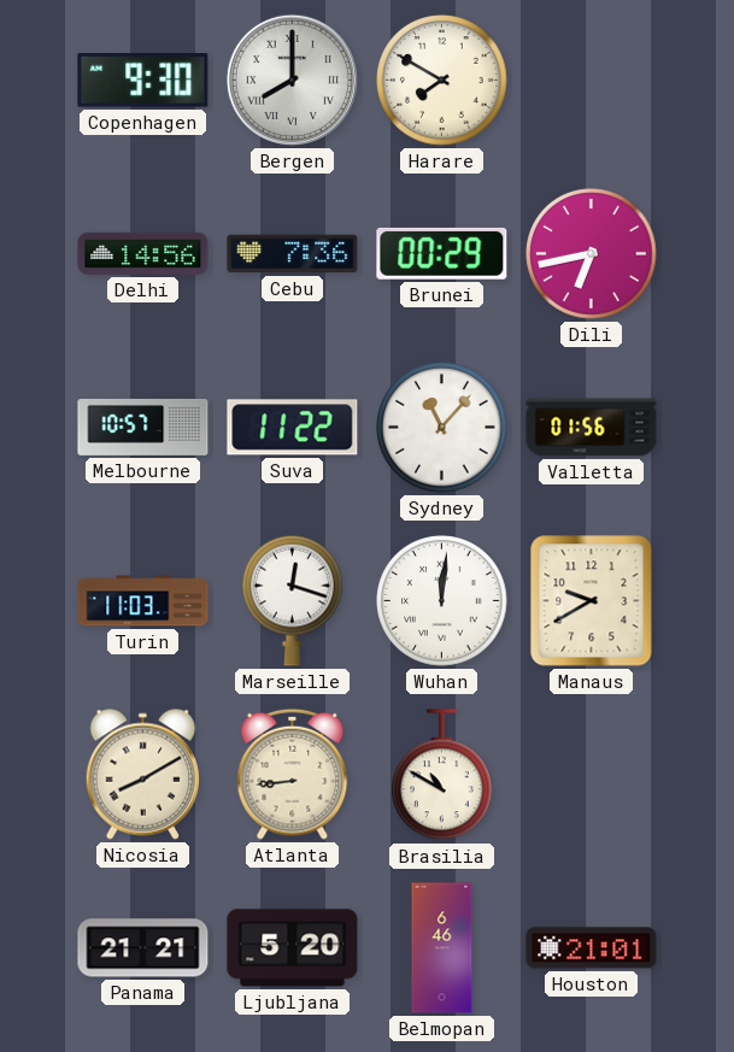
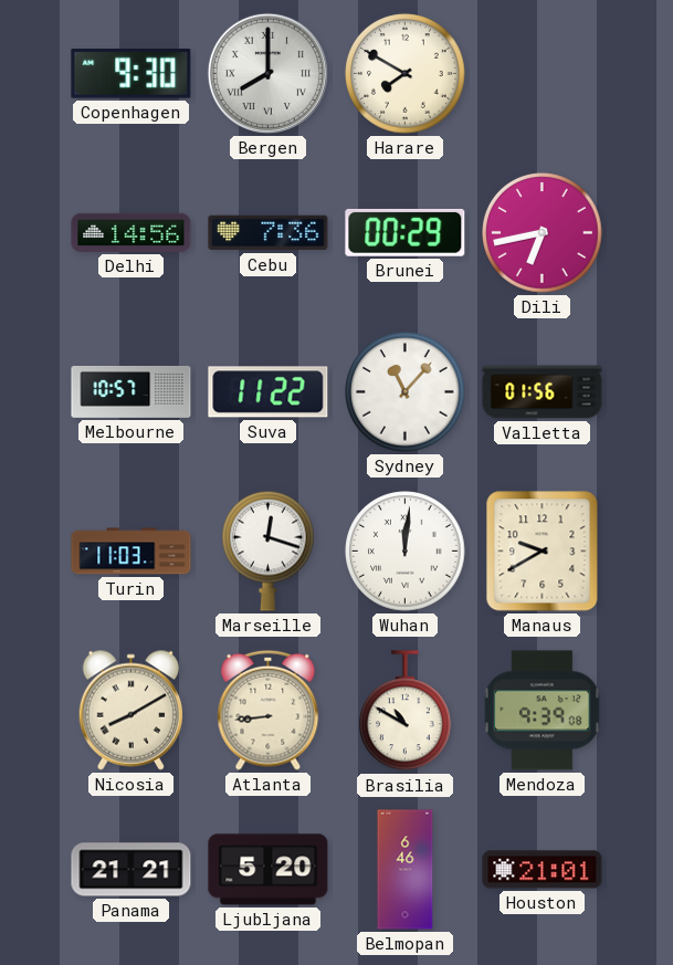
Mendoza: none -> 9:39
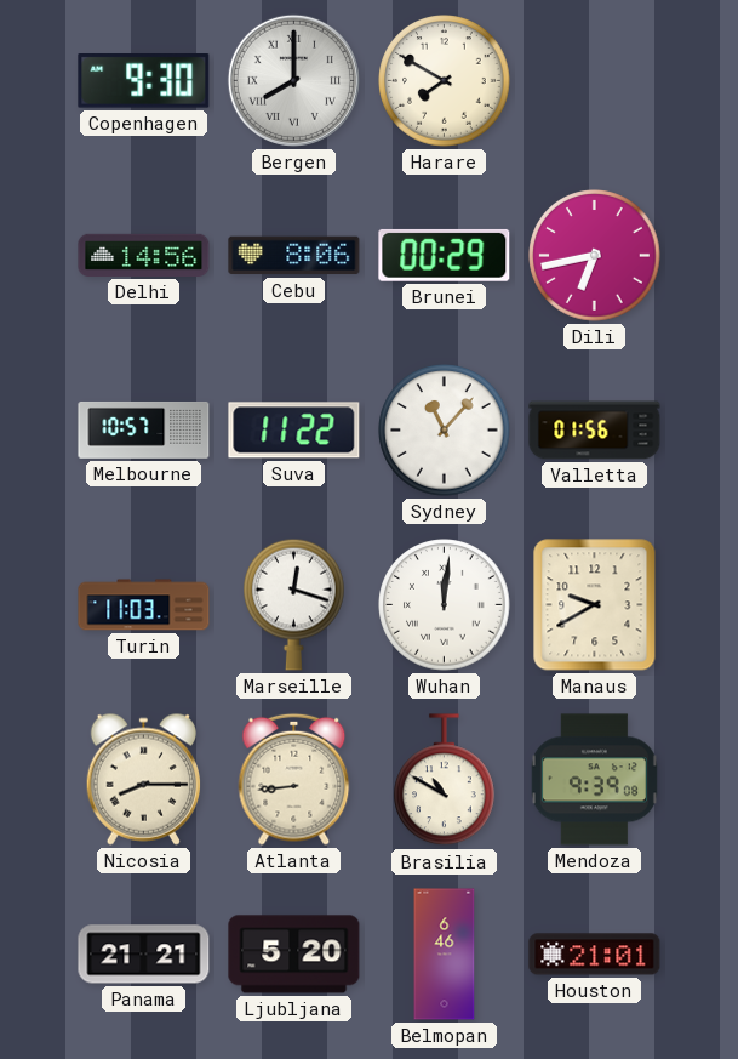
Cebu: 7:36 -> 8:06
Nicosia: 8:10 -> 8:15
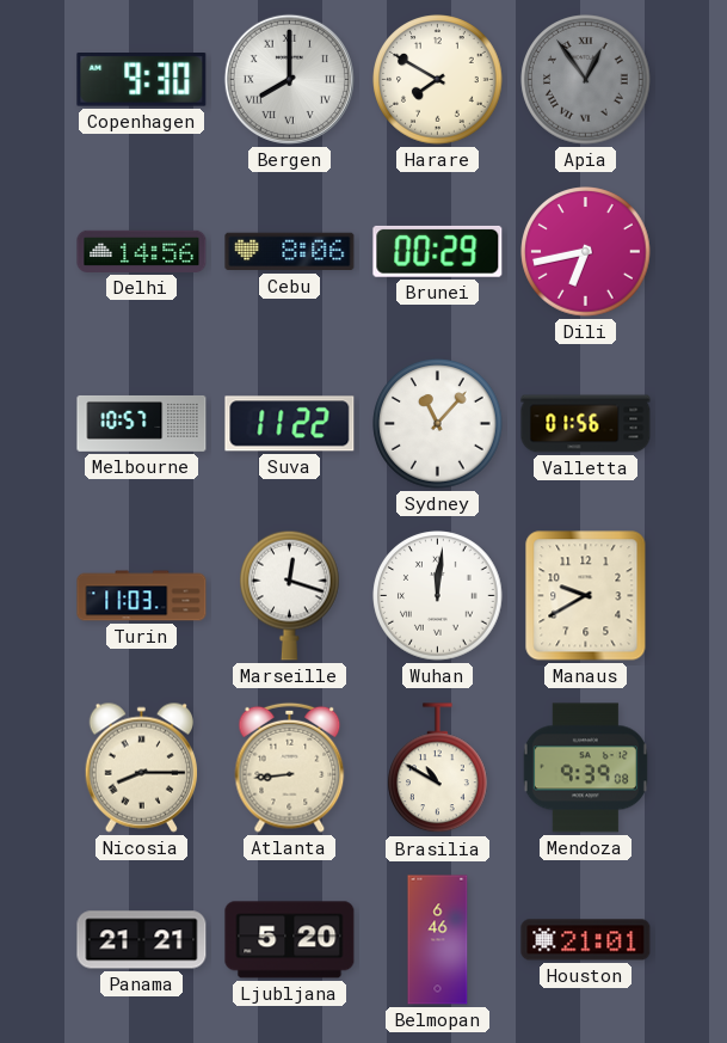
Apia: none -> 12:54
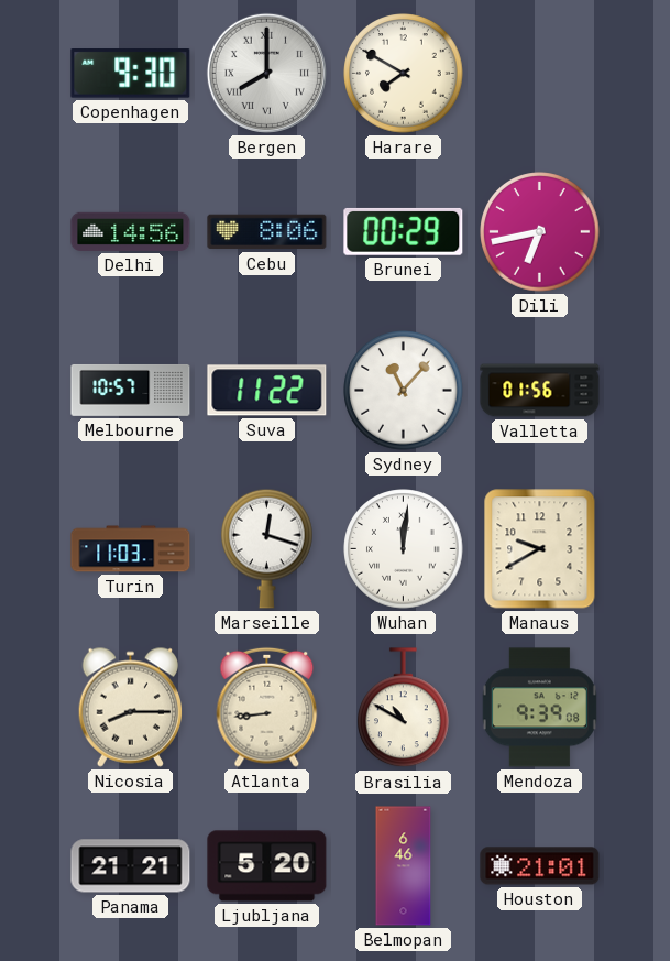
Apia: 12:54 -> none
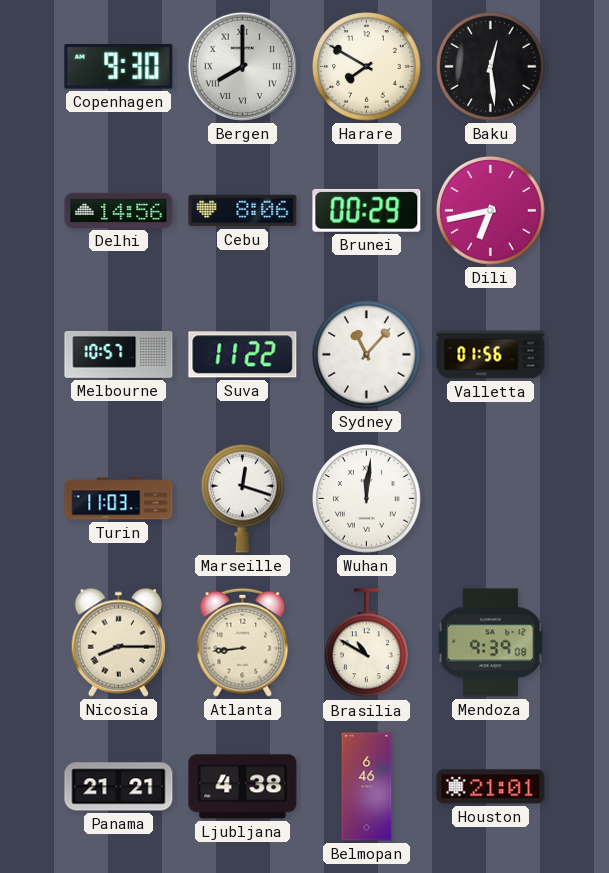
Baku: none -> 12:29
Manaus: 9:40 -> none
Ljubljana: 5:20 -> 4:38
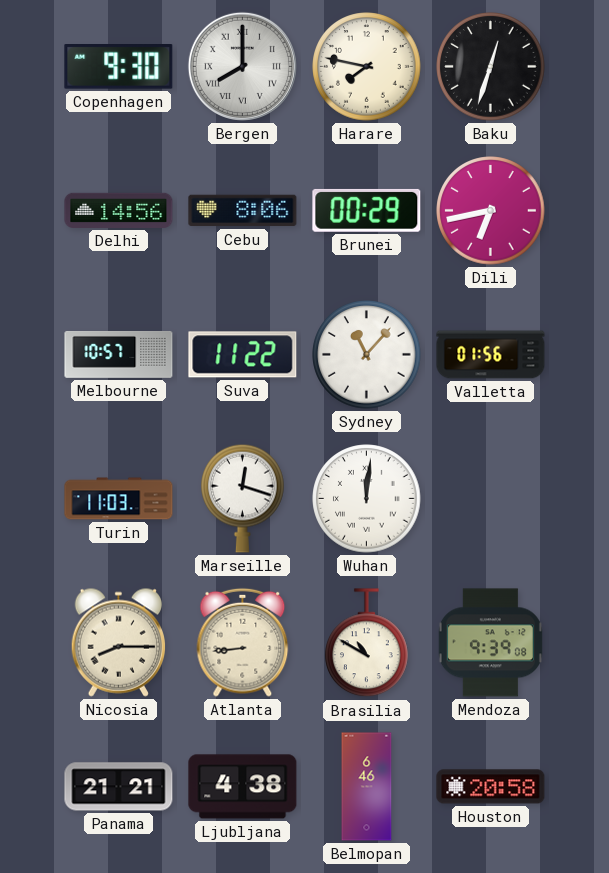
Harare: 7:50 -> 7:47
Baku: 12:29 -> 12:33
Houston: 21:01 -> 20:58
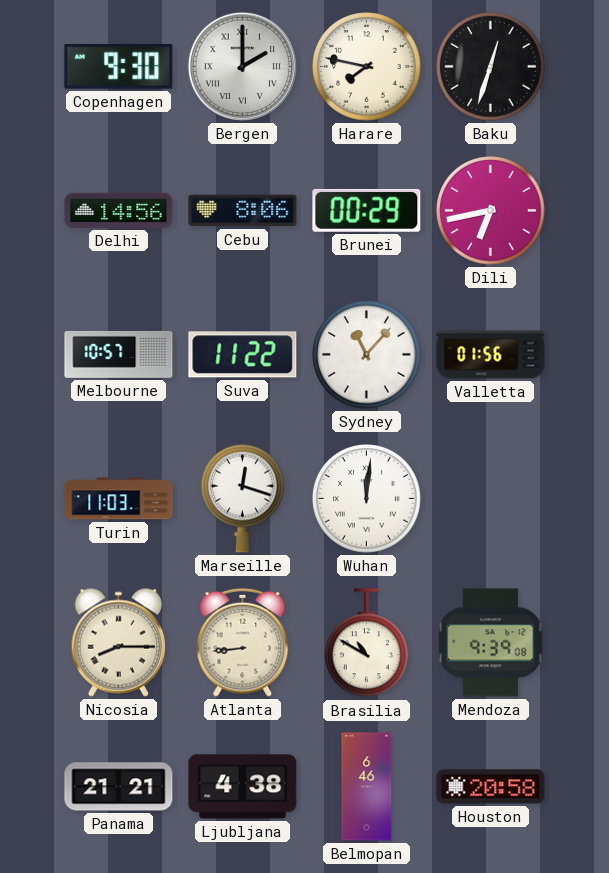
Bergen: 8:00 -> 2:00
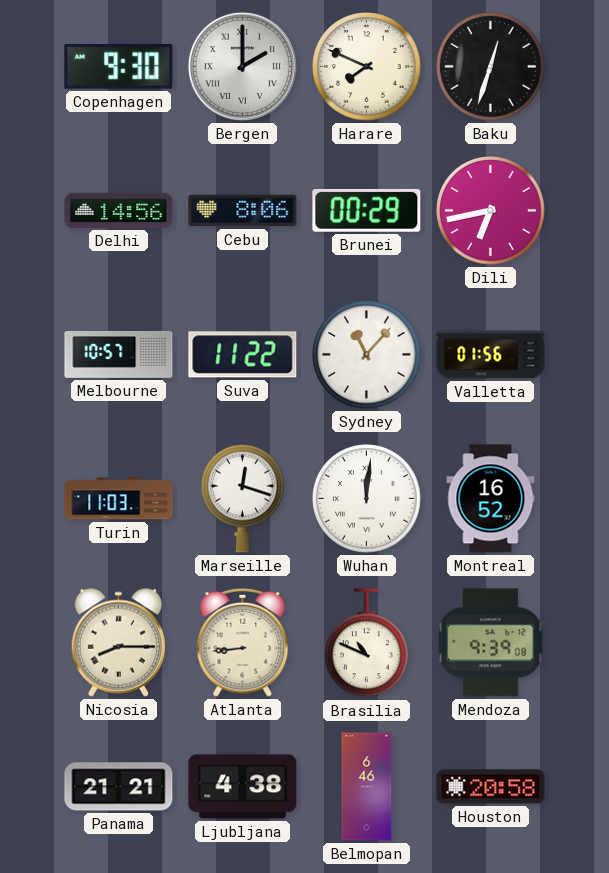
Harare: 7:47 -> 7:49
Montreal: none -> 16:52
Brasilia: 10:50 -> 10:49
